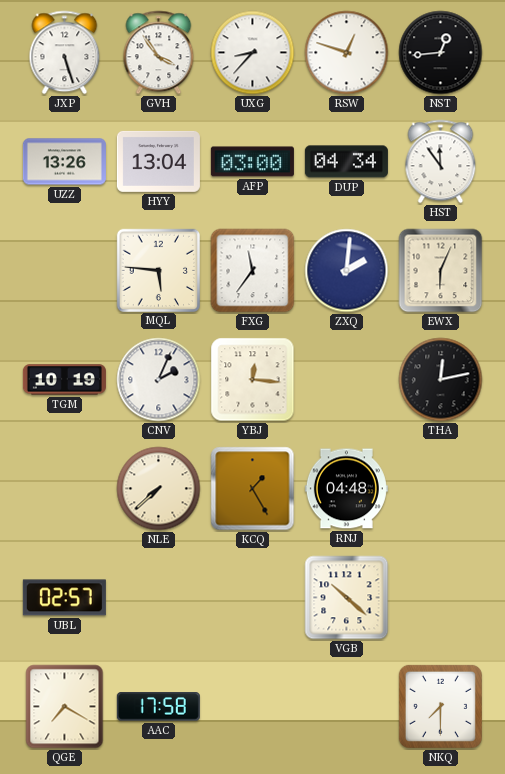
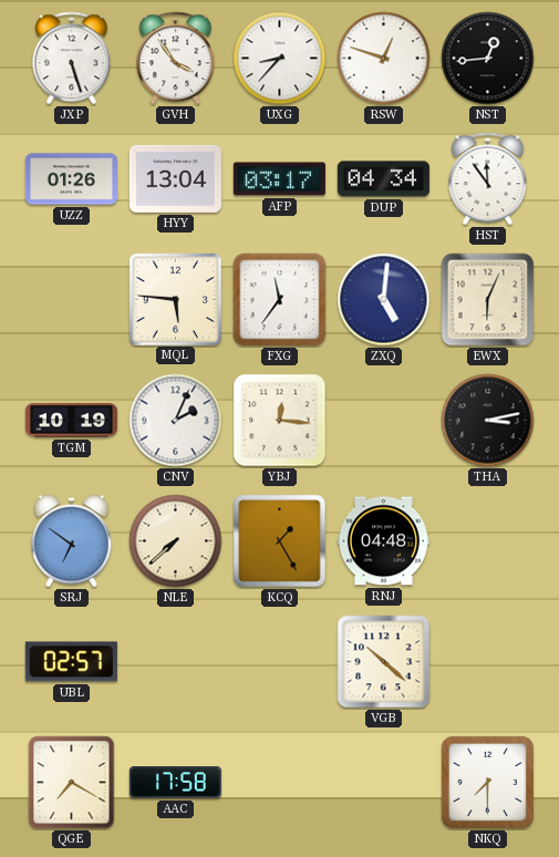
UZZ: 13:26 -> 01:26
AFP: 03:00 -> 03:17
ZXQ: 2:01 -> 5:01
THA: 12:13 -> 3:13
SRJ: none -> 6:51
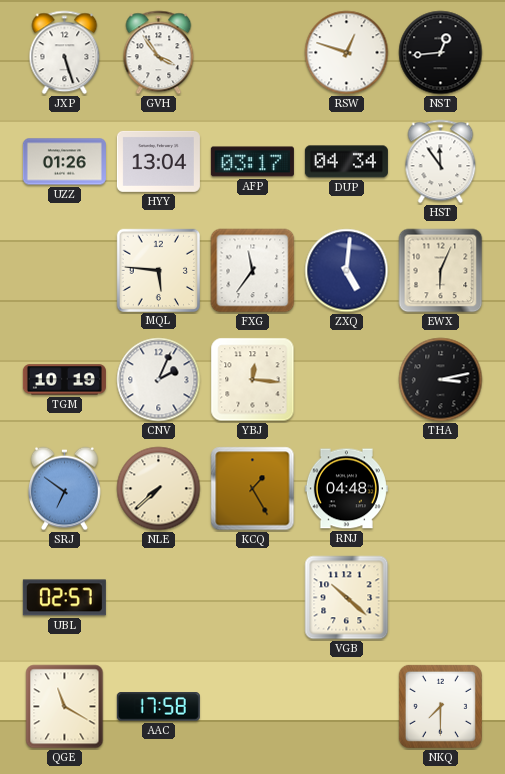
UXG: 8:37 -> none
QGE: 7:20 -> 11:20
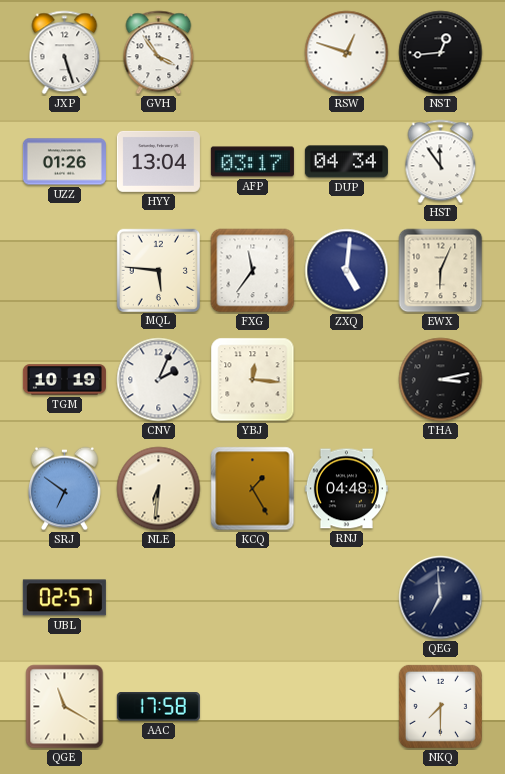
NLE: 7:38 -> 6:31
VGB: 10:22 -> none
QEG: none -> 6:59
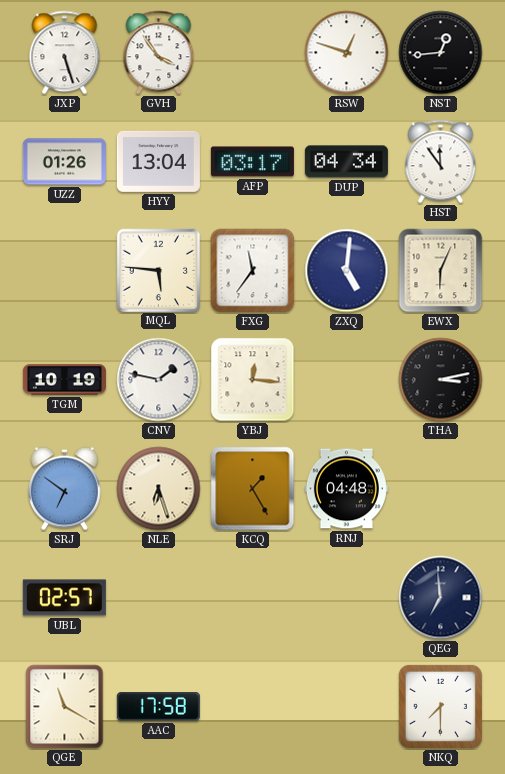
CNV: 2:04 -> 1:47
NLE: 6:31 -> 6:27
